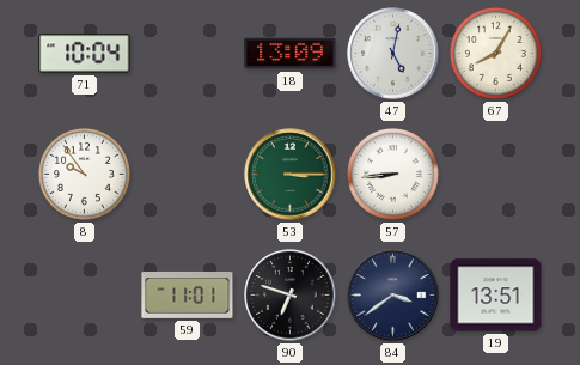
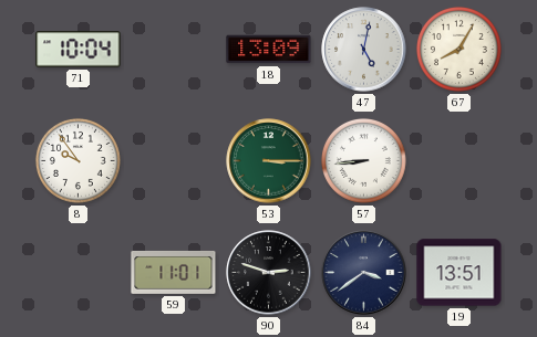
90: 6:48 -> 2:48
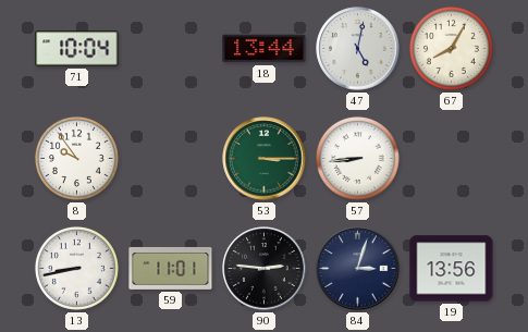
18: 13:09 -> 13:44
13: none -> 8:43
90: 2:48 -> 2:46
84: 3:39 -> 3:03
19: 13:51 -> 13:56
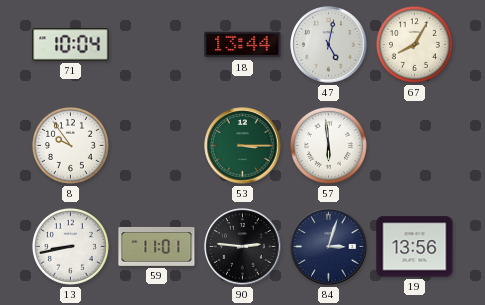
57: 8:44 -> 5:59
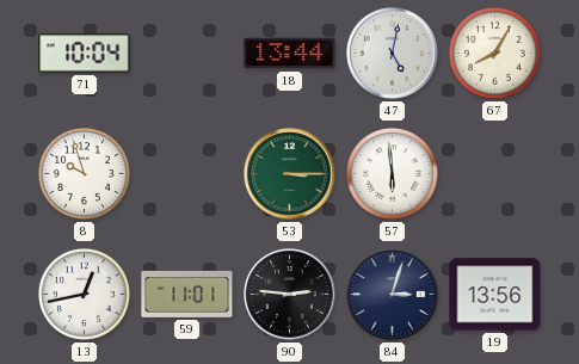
8: 9:54 -> 9:57
13: 8:43 -> 12:43
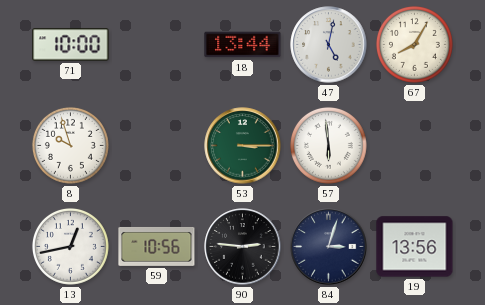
71: 10:04 -> 10:00
59: 11:01 -> 10:56
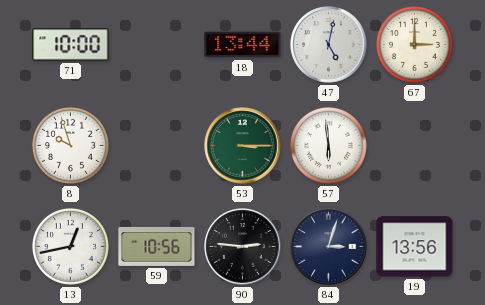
67: 8:05 -> 3:00
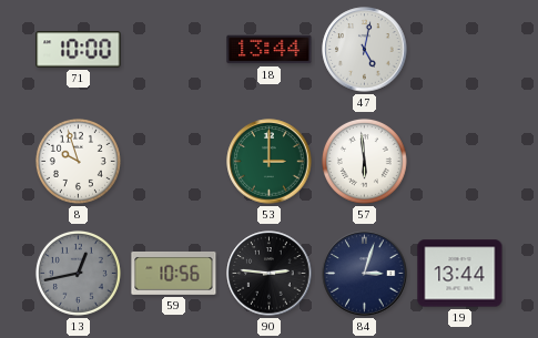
67: 3:00 -> none
53: 3:15 -> 3:00
13 dial: white -> grey
19: 13:56 -> 13:44
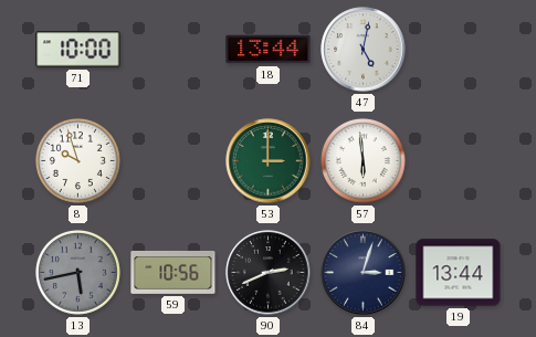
13: 12:43 -> 5:43
90: 2:46 -> 2:41
